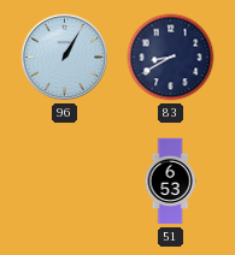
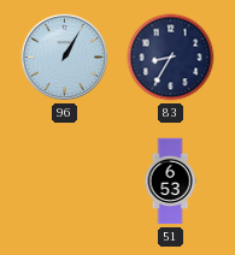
83: 8:40 -> 8:35
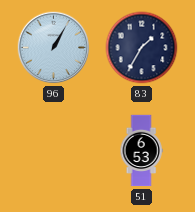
83: 8:35 -> 1:35
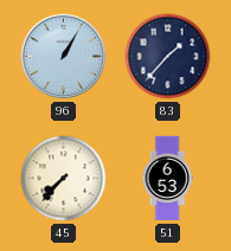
83: 1:35 -> 1:37
45: none -> 7:37
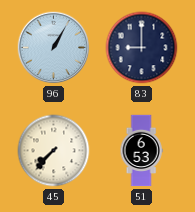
83: 1:37 -> 9:00
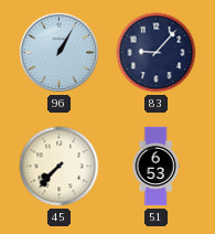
83: 9:00 -> 9:07
